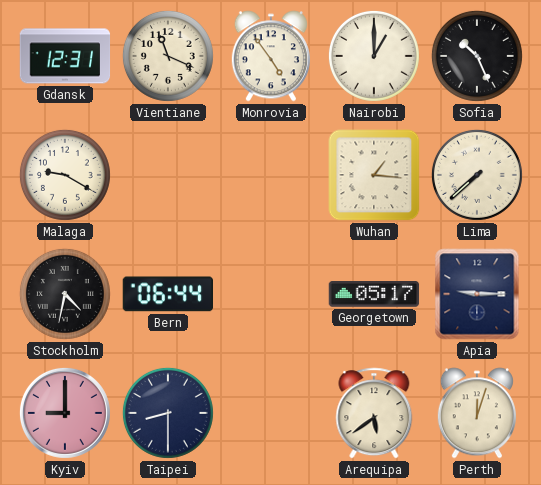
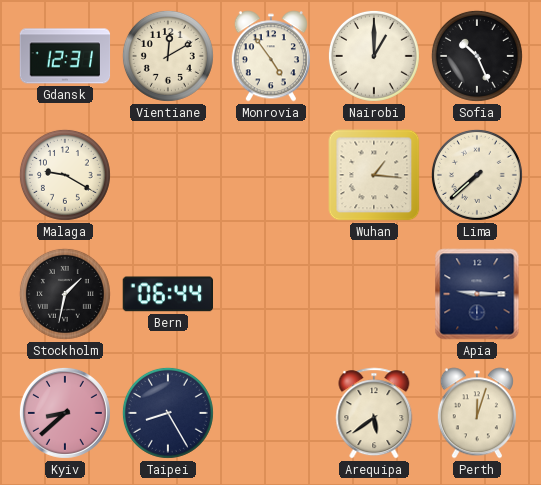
Vientiane: 11:19 -> 12:10
Stockholm: 4:32 -> 1:32
Georgetown: 05:17 -> none
Kyiv: 9:00 -> 8:38
Taipei: 8:30 -> 8:25
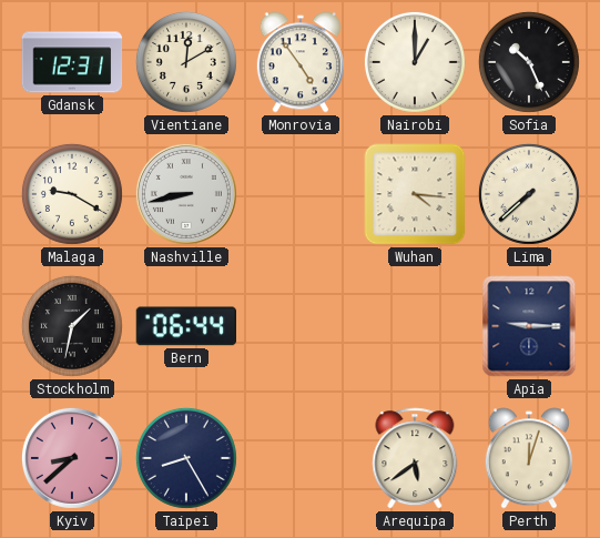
Nashville: none -> 8:43
Wuhan: 1:16 -> 4:16
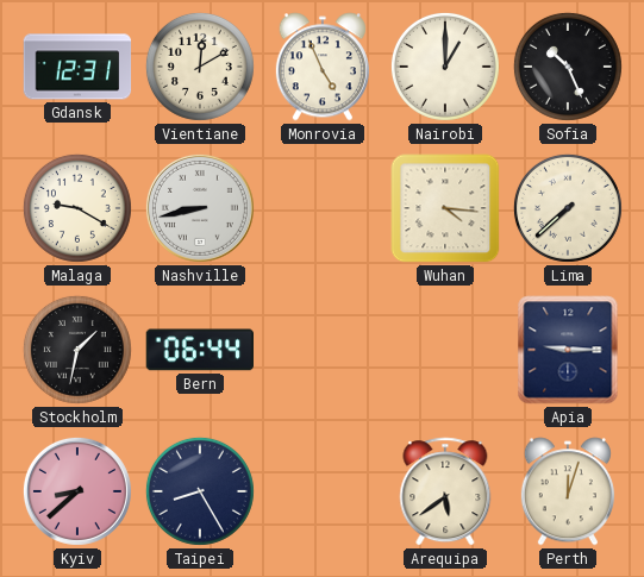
Monrovia: 4:54 -> 4:56
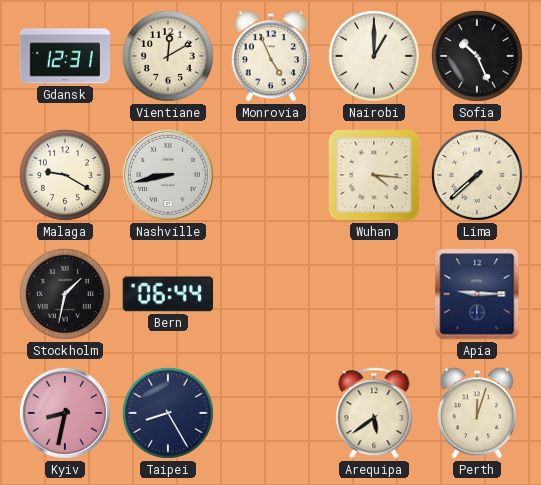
Kyiv: 8:38 -> 8:32
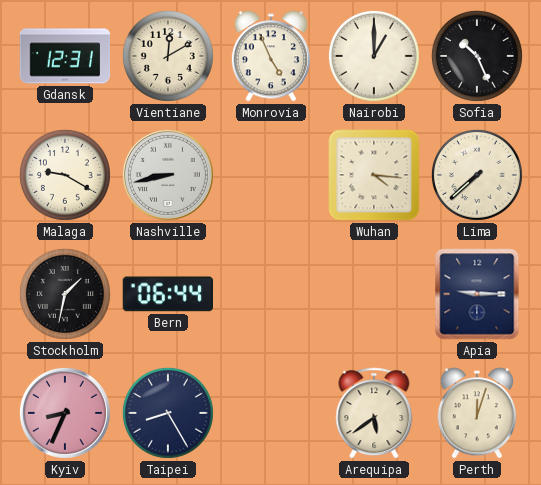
Kyiv: 8:32 -> 8:34
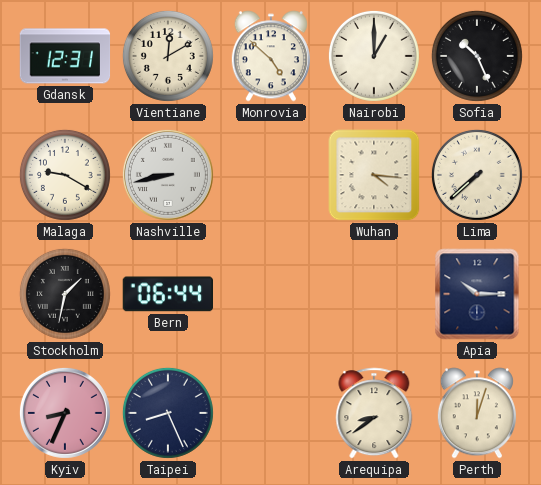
Monrovia: 4:56 -> 4:52
Apia: 9:15 -> 10:15
Taipei: 8:25 -> 8:26
Arequipa: 5:39 -> 8:39
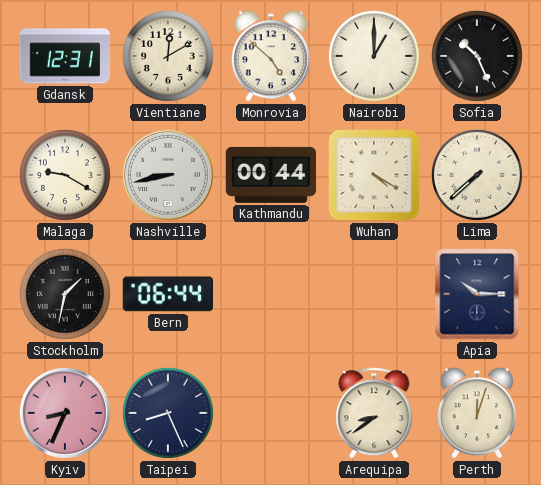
Kathmandu: none -> 00:44
Wuhan: 4:16 -> 4:20
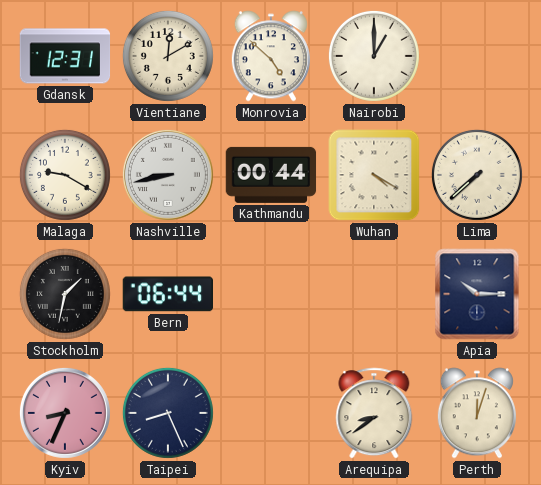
Sofia: 10:26 -> none
